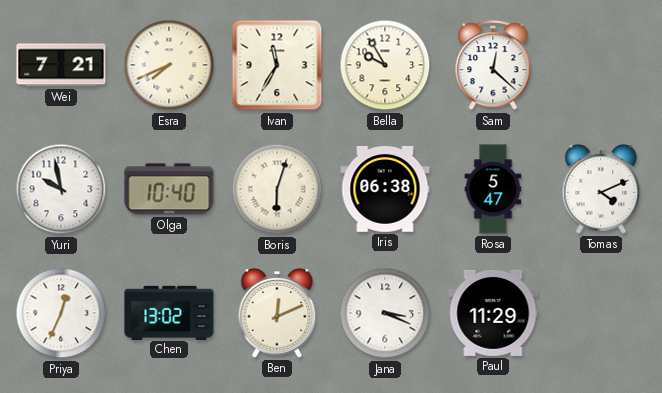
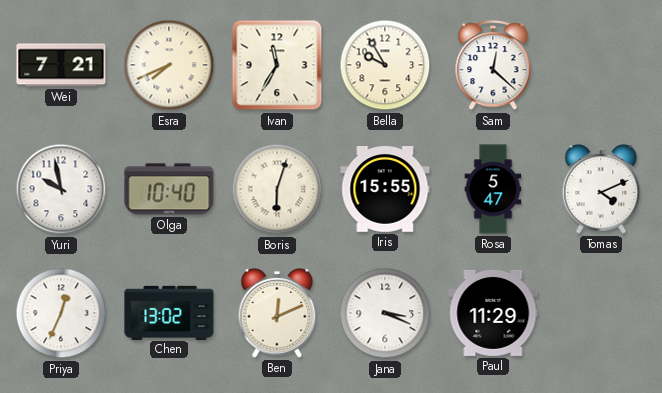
Iris: 06:38 -> 15:55
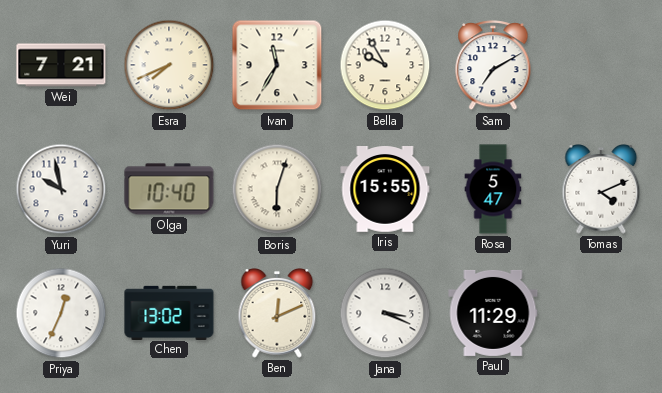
Sam: 12:22 -> 7:10
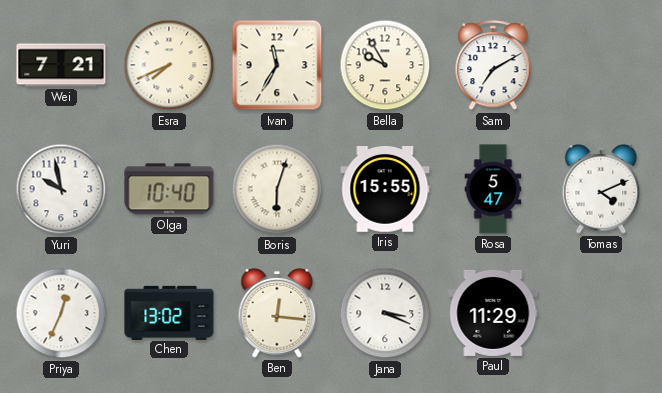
Ben: 12:11 -> 12:16
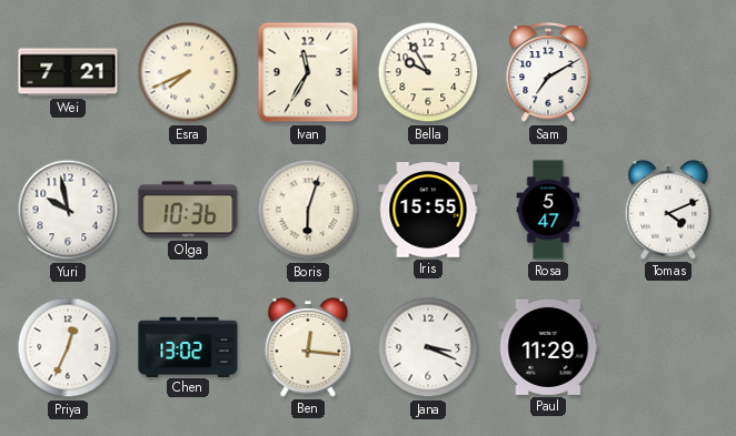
Olga: 10:40 -> 10:36
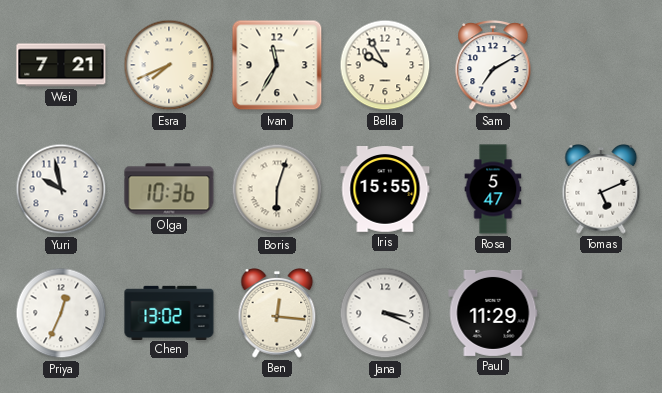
Tomas: 4:11 -> 5:11
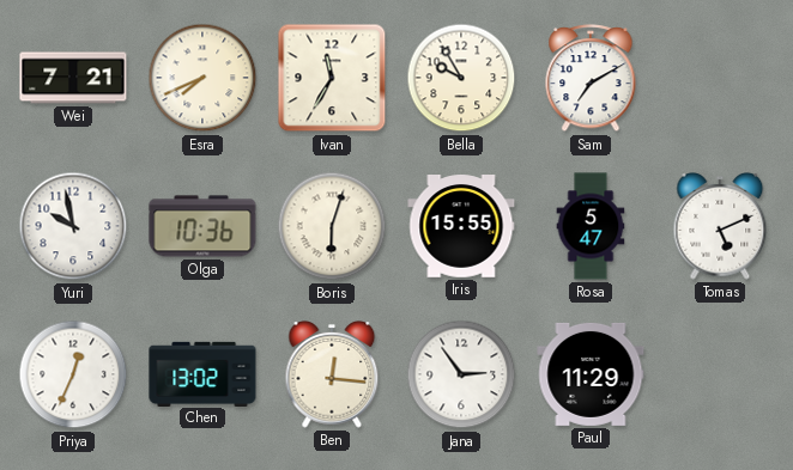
Jana: 3:19 -> 2:54
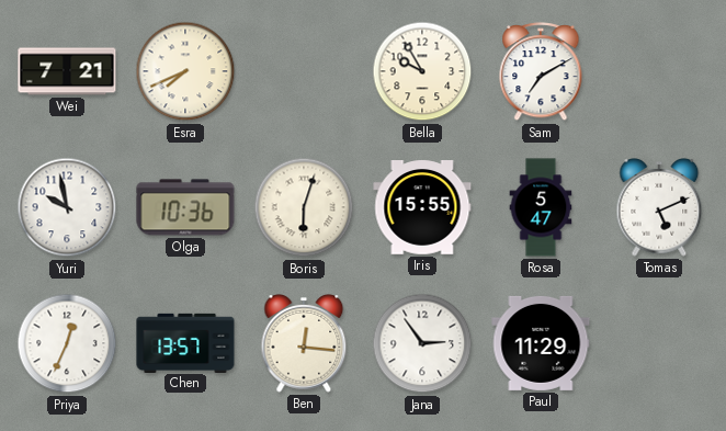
Ivan: 11:35 -> none
Chen: 13:02 -> 13:57
